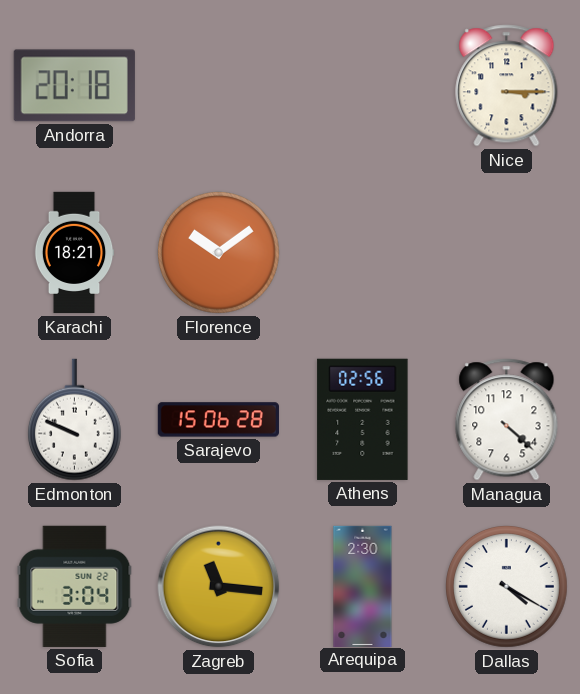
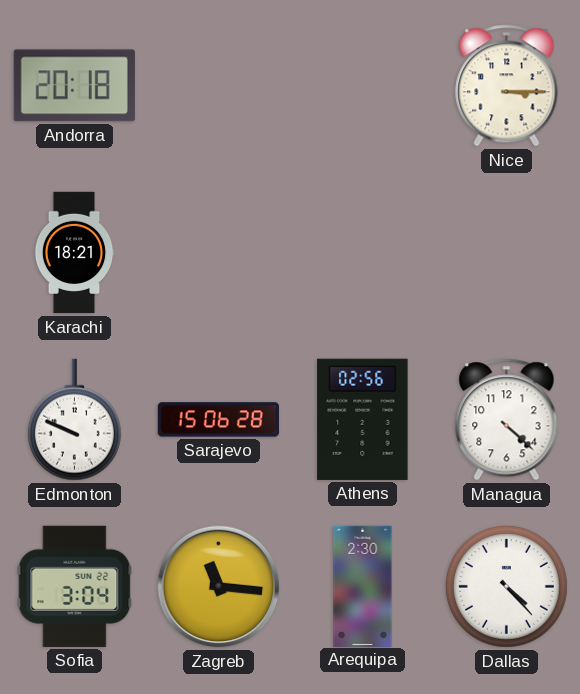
Florence: 10:09 -> none
Dallas: 4:20 -> 4:23
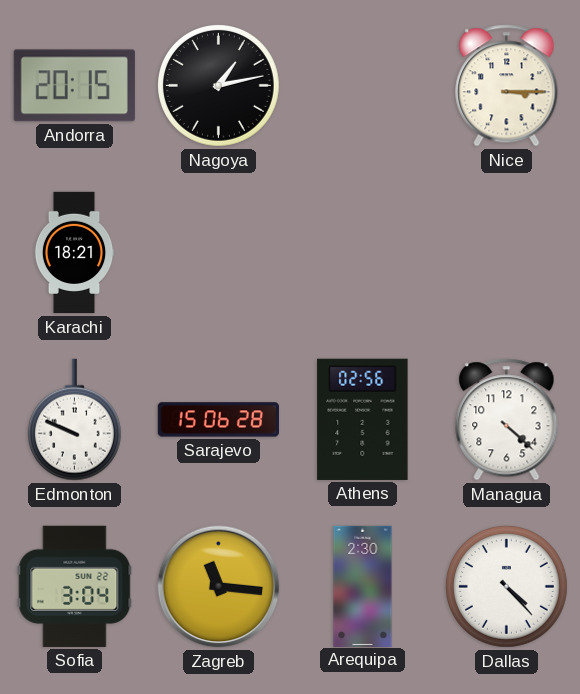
Andorra: 20:18 -> 20:15
Nagoya: none -> 1:13
